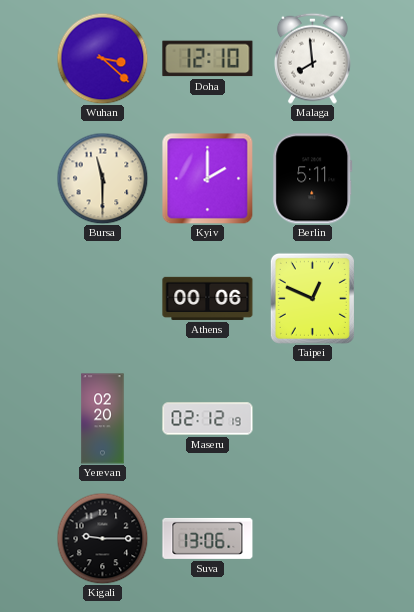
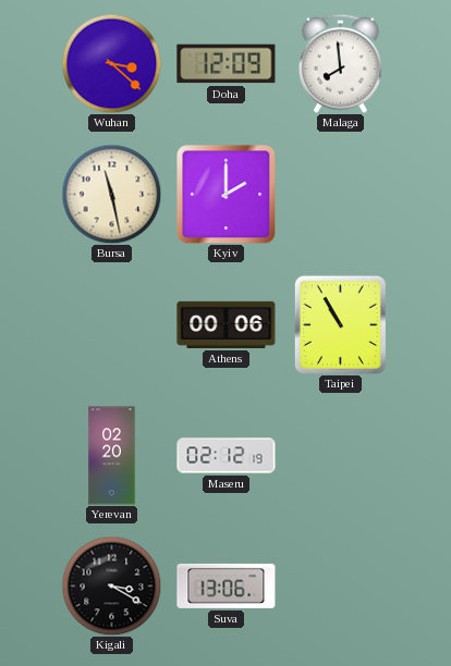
Doha: 12:10 -> 12:09
Bursa: 11:30 -> 11:28
Berlin: 5:11 -> none
Taipei: 12:49 -> 10:55
Kigali: 9:15 -> 3:20
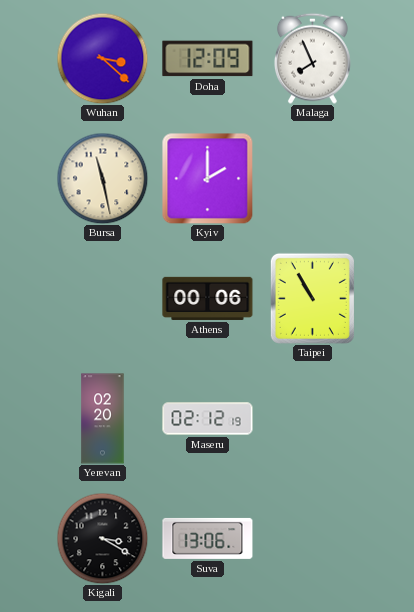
Malaga: 7:59 -> 7:56
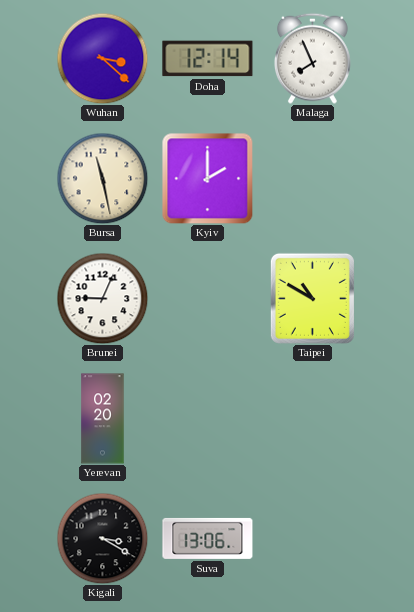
Doha: 12:09 -> 12:14
Brunei: none -> 9:04
Athens: 00:06 -> none
Taipei: 10:55 -> 10:50
Maseru: 02:12 -> none
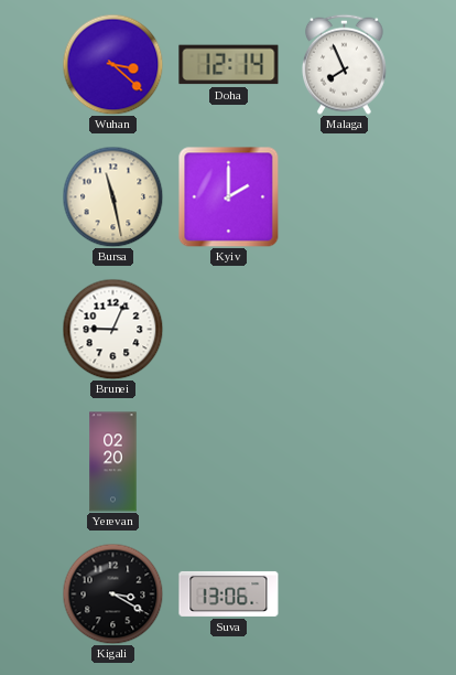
Taipei: 10:50 -> none
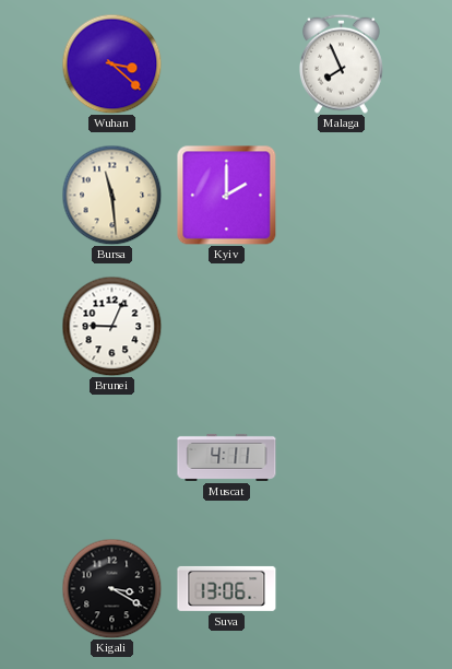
Doha: 12:14 -> none
Bursa: 11:28 -> 11:29
Yerevan: 02:20 -> none
Muscat: none -> 4:11
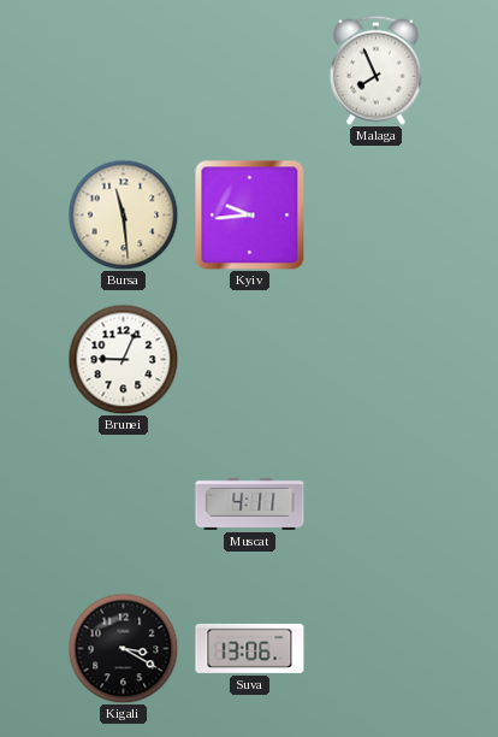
Wuhan: 3:22 -> none
Kyiv: 2:00 -> 9:44
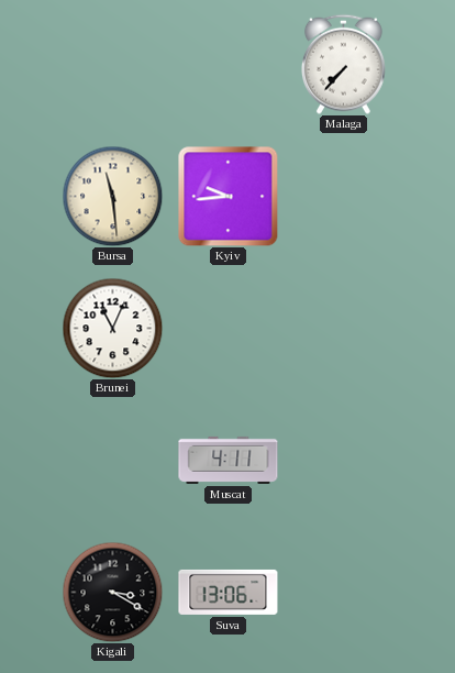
Malaga: 7:56 -> 7:37
Brunei: 9:04 -> 11:04
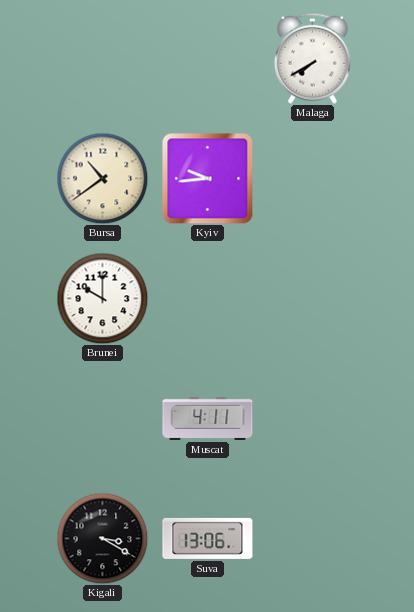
Malaga: 7:37 -> 7:40
Bursa: 11:29 -> 10:39
Brunei: 11:04 -> 10:00
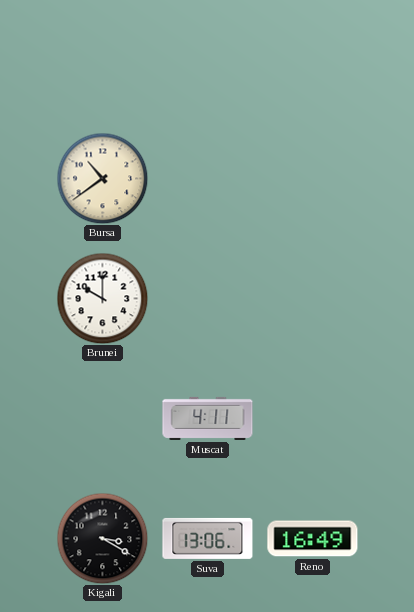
Malaga: 7:40 -> none
Kyiv: 9:44 -> none
Reno: none -> 16:49
